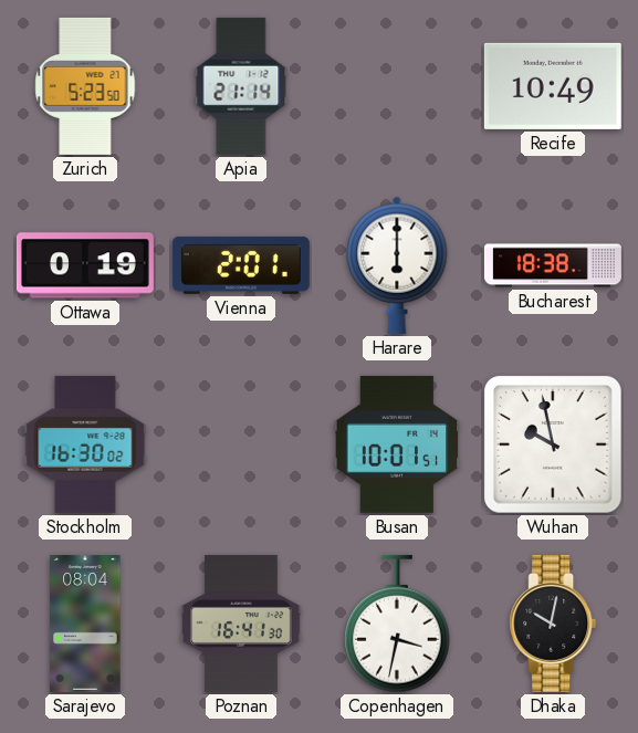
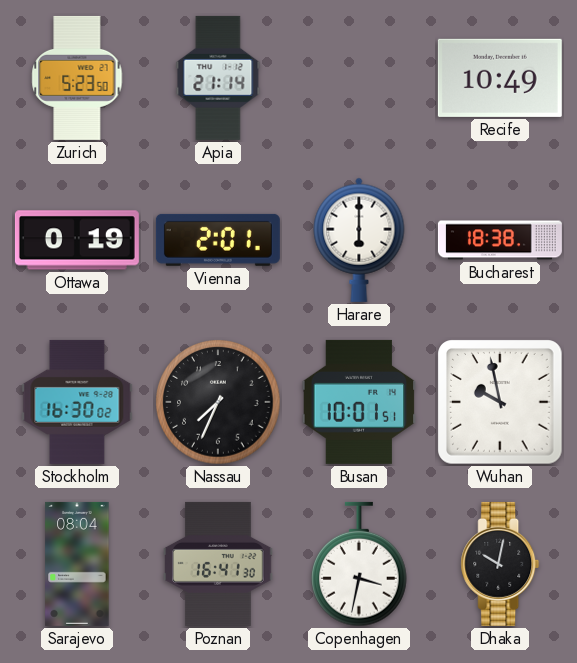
Nassau: none -> 7:34
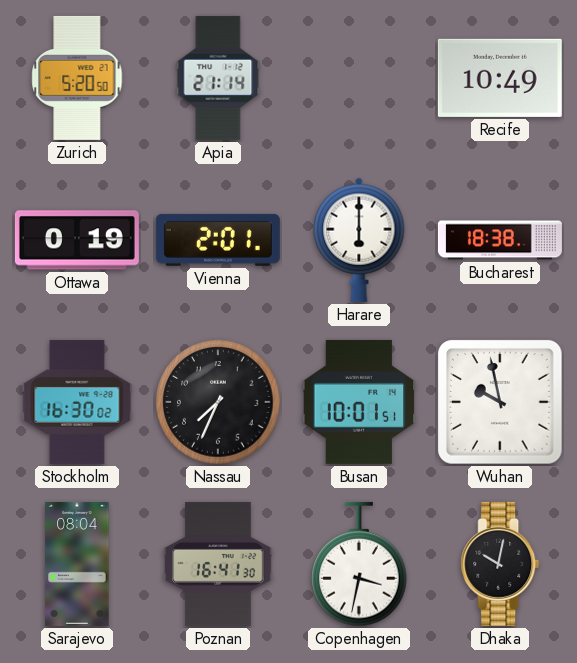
Zurich: 5:23 -> 5:20
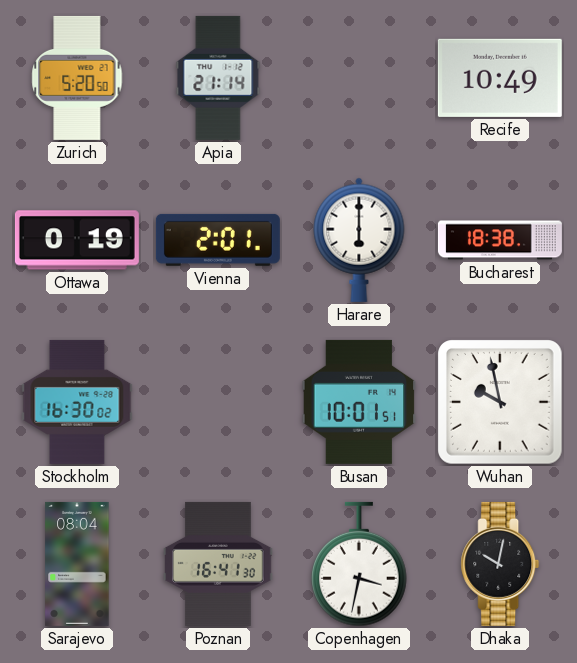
Nassau: 7:34 -> none
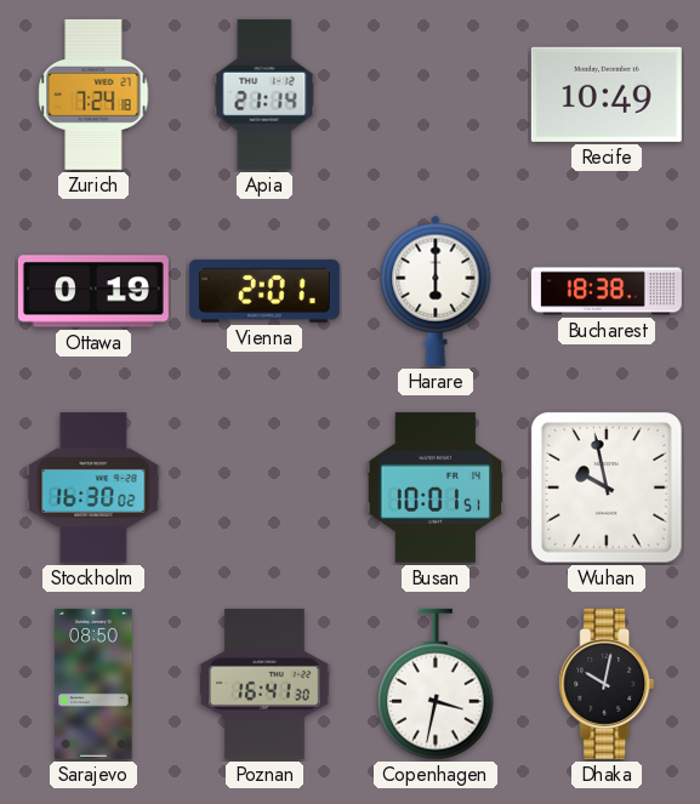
Zurich: 5:20 -> 7:24
Sarajevo: 08:04 -> 08:50
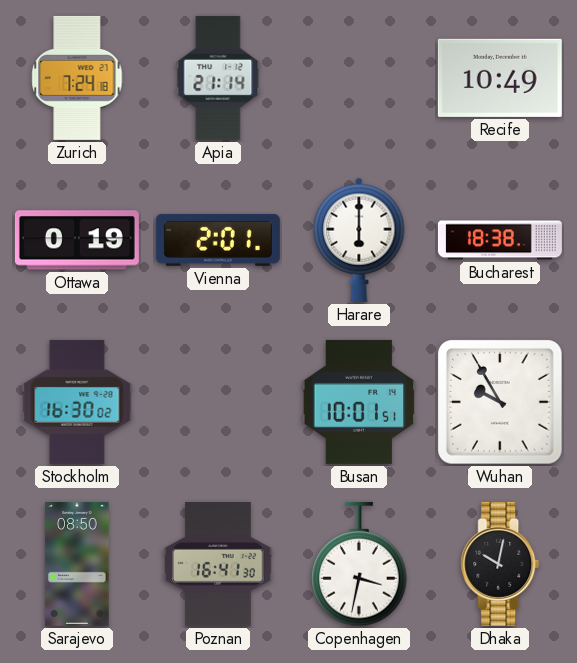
Wuhan: 9:58 -> 9:55
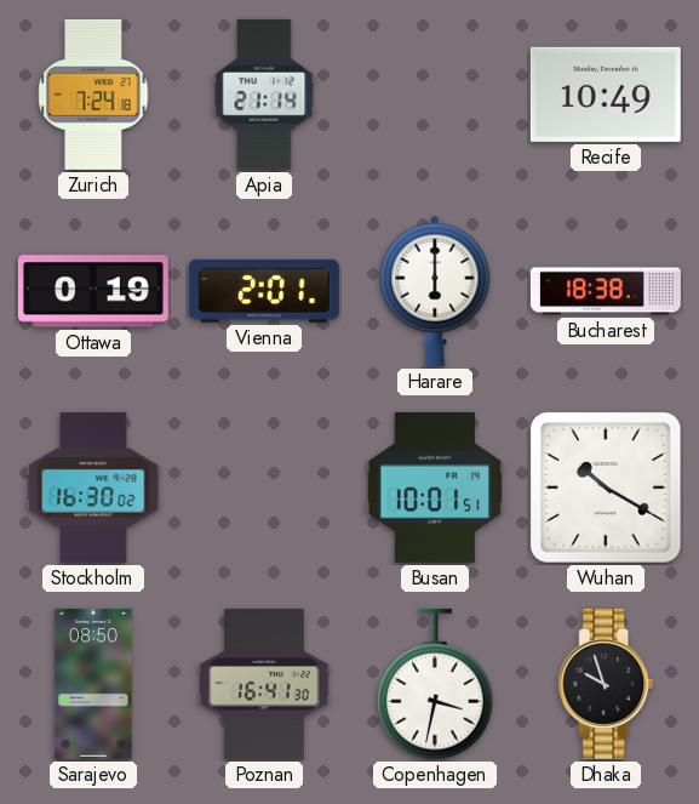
Wuhan: 9:55 -> 10:20
Dhaka: 10:02 -> 9:57
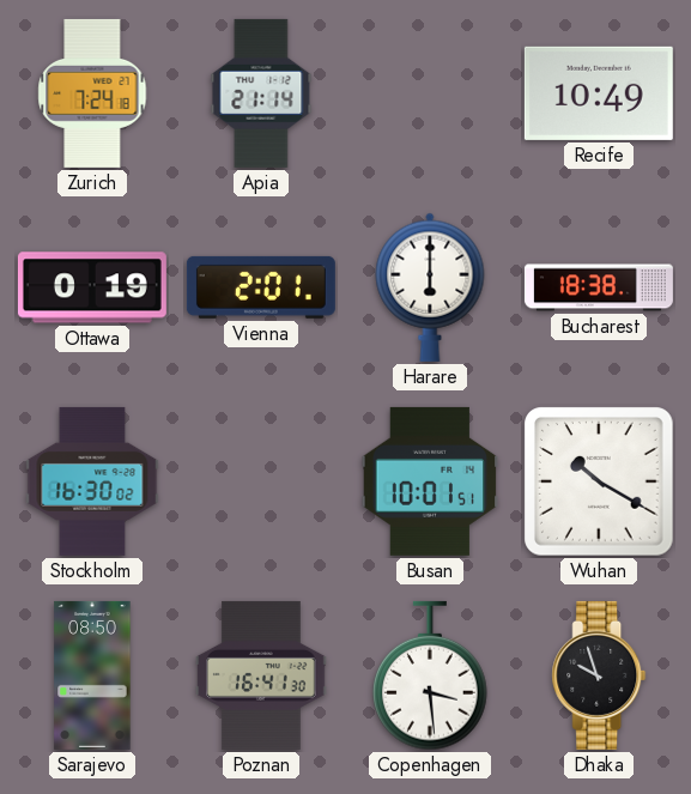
Copenhagen: 3:32 -> 3:29
